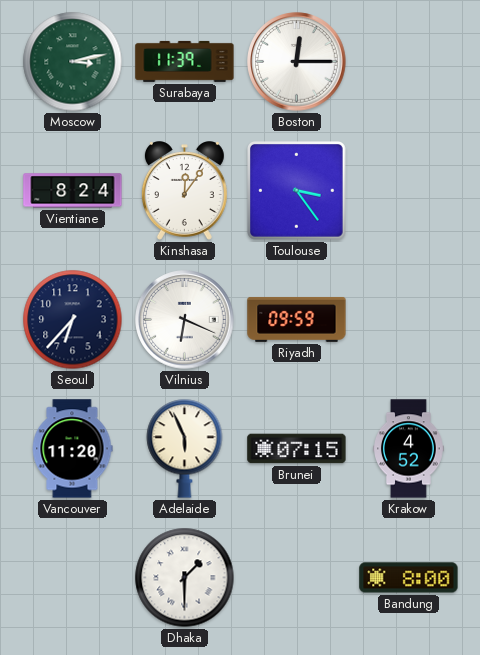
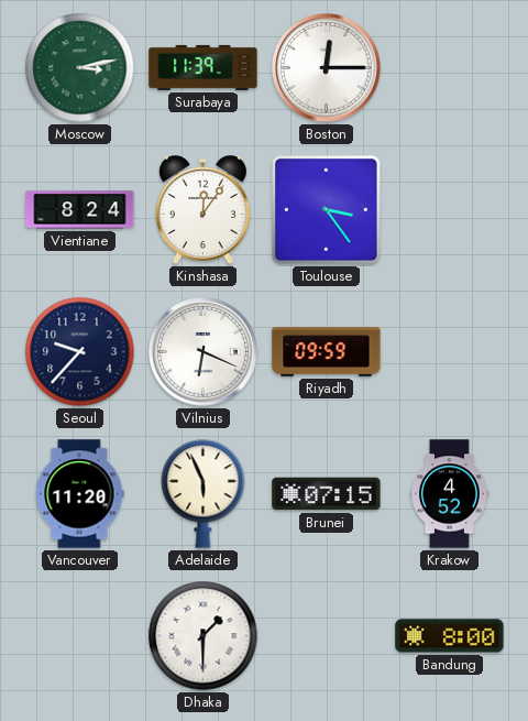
Seoul: 6:37 -> 9:37
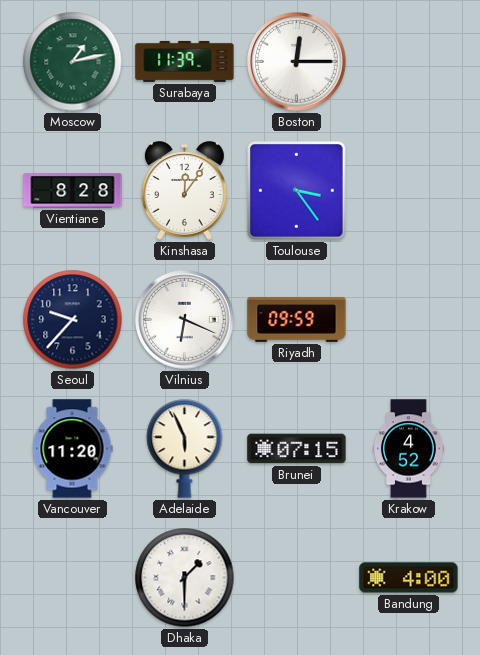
Moscow: 3:13 -> 1:13
Vientiane: 8:24 -> 8:28
Bandung: 8:00 -> 4:00
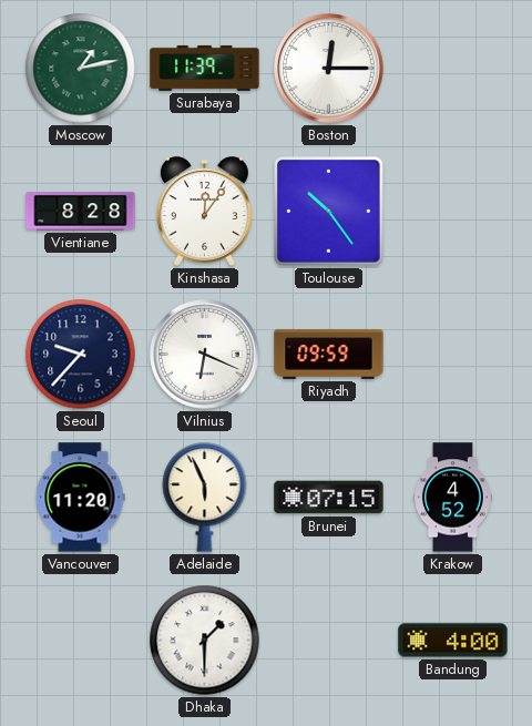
Toulouse: 3:24 -> 10:24
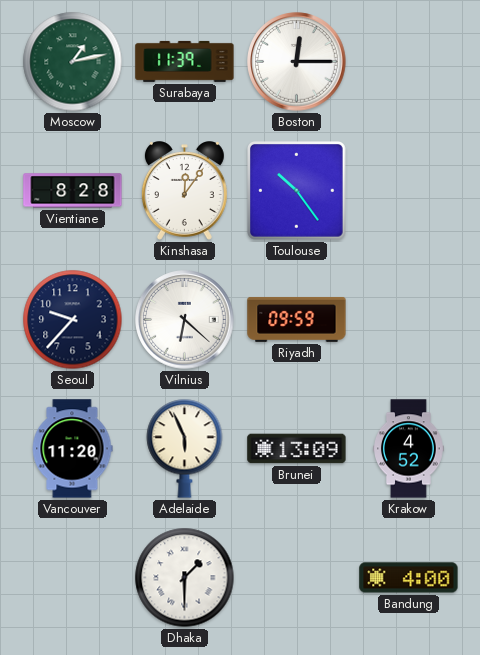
Vilnius: 6:19 -> 6:22
Brunei: 07:15 -> 13:09
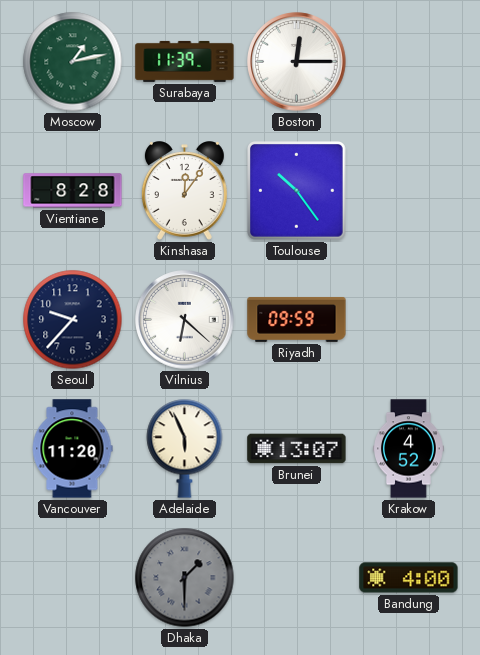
Brunei: 13:09 -> 13:07
Dhaka dial: white -> grey
